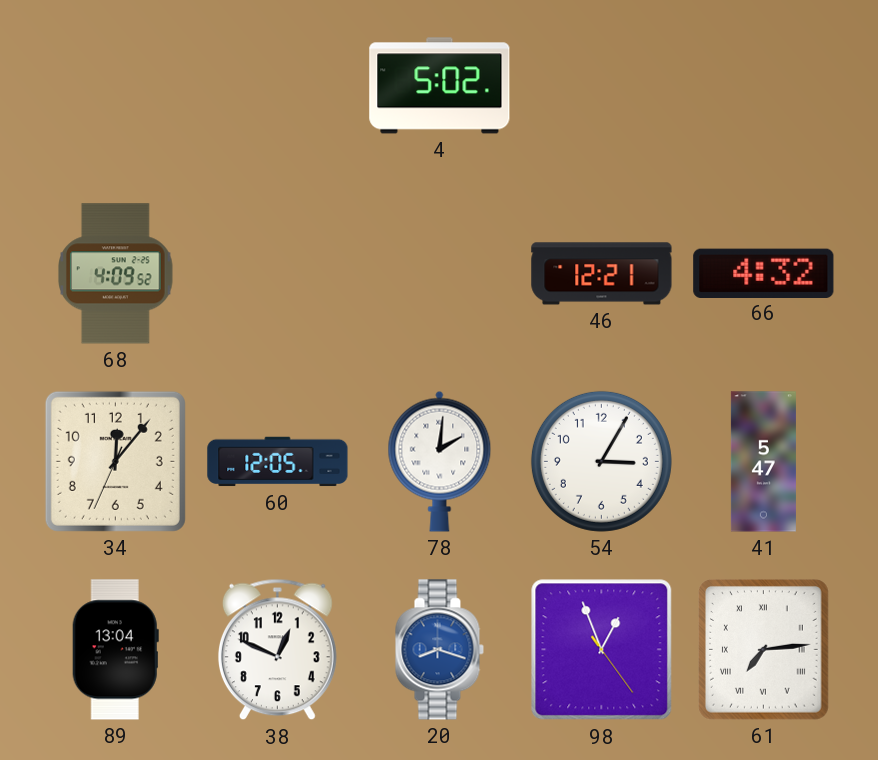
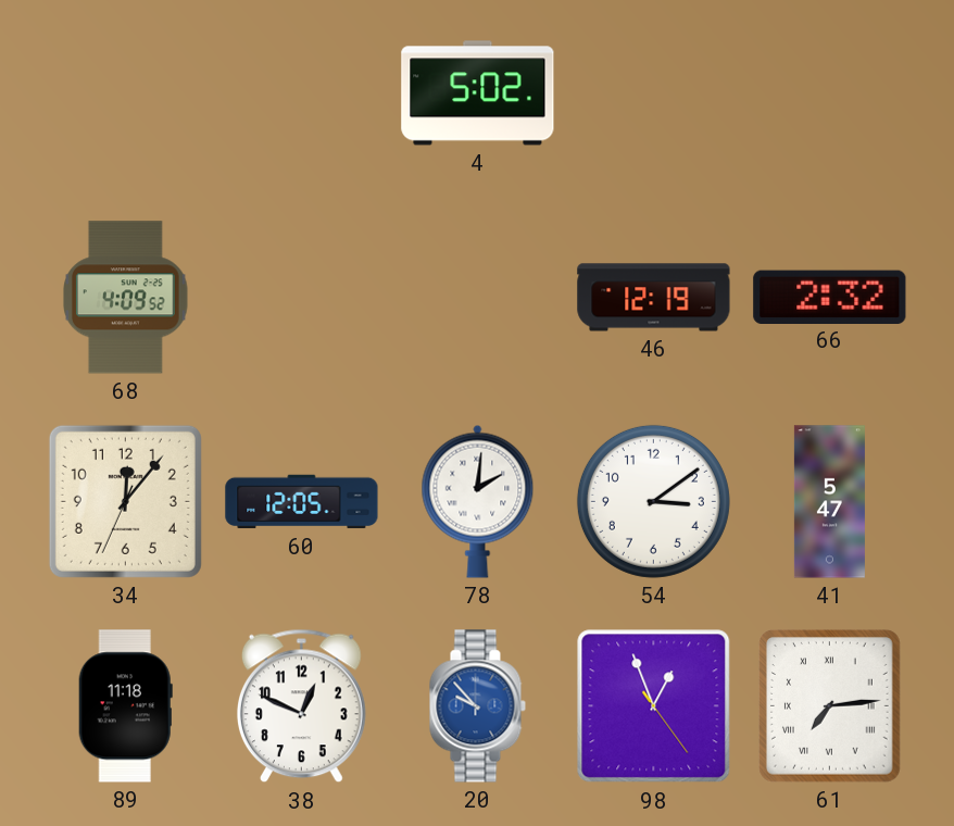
46: 12:21 -> 12:19
66: 4:32 -> 2:32
54: 3:05 -> 3:09
89: 13:04 -> 11:18
20: 8:18 -> 9:53
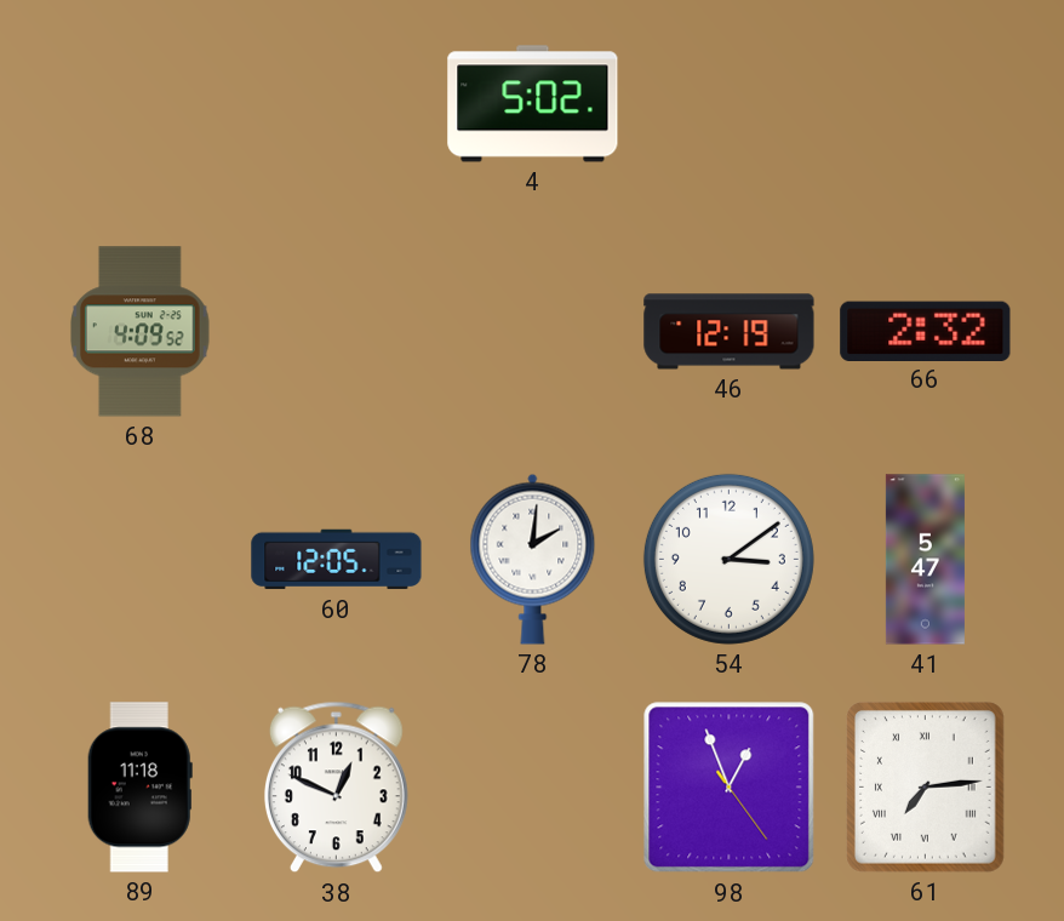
34: 12:06 -> none
20: 9:53 -> none
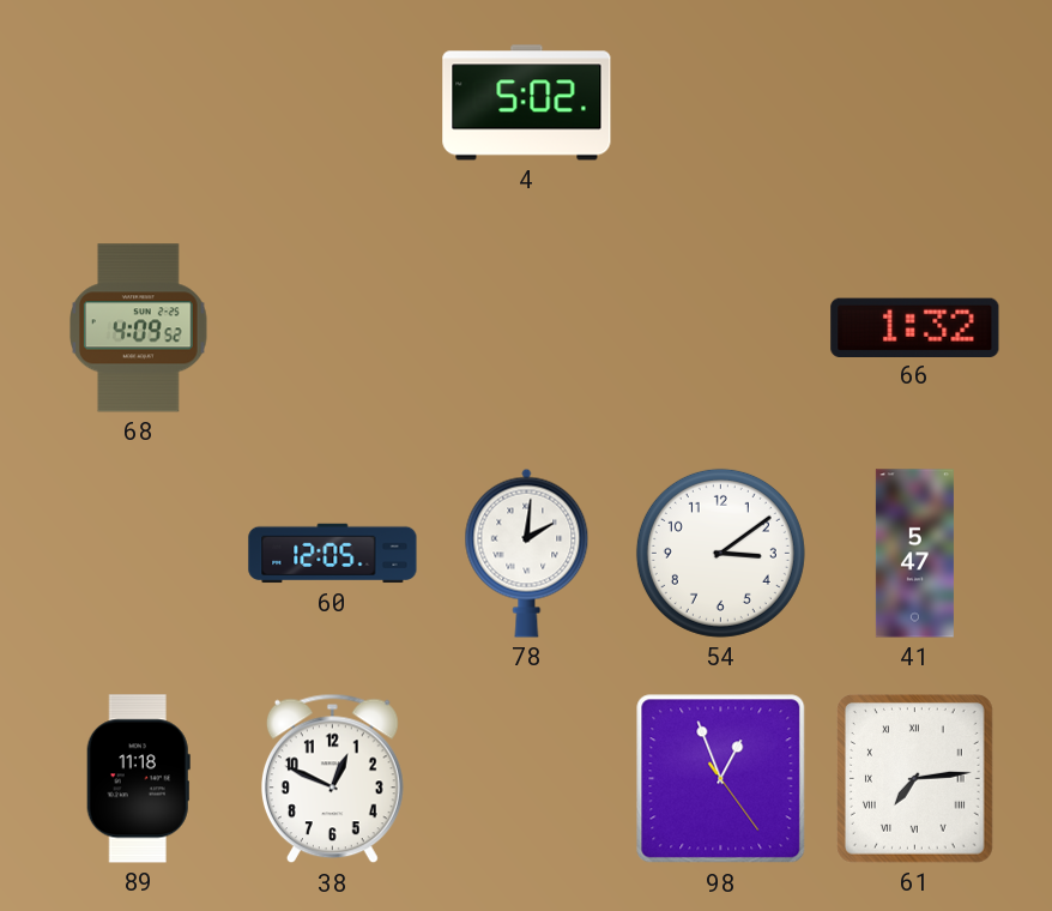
46: 12:19 -> none
66: 2:32 -> 1:32
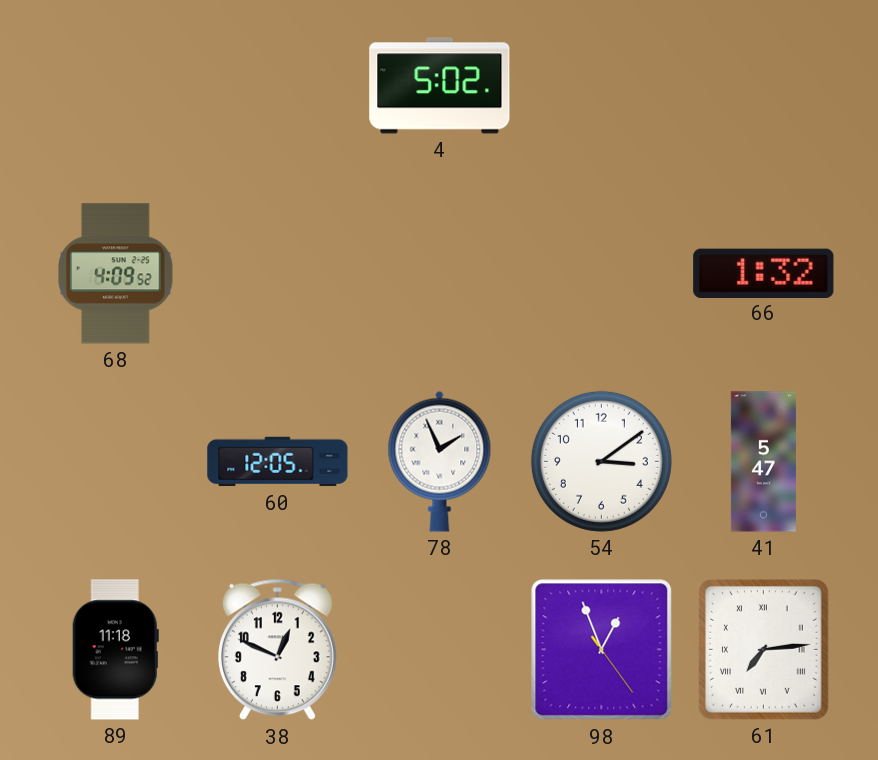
78: 2:01 -> 1:56
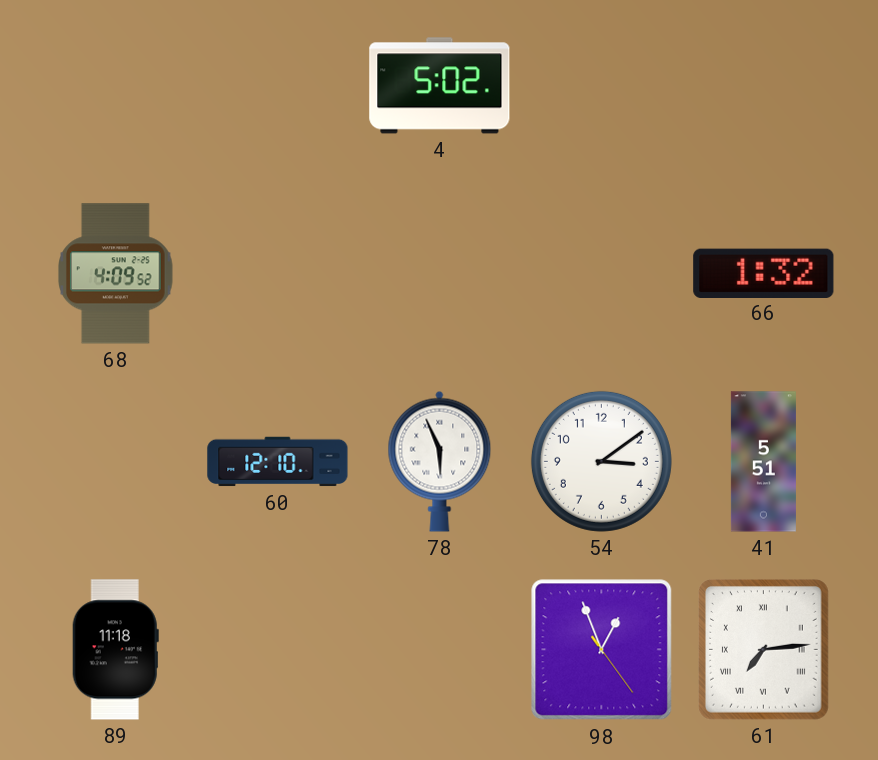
60: 12:05 -> 12:10
78: 1:56 -> 5:56
41: 5:47 -> 5:51
38: 12:49 -> none
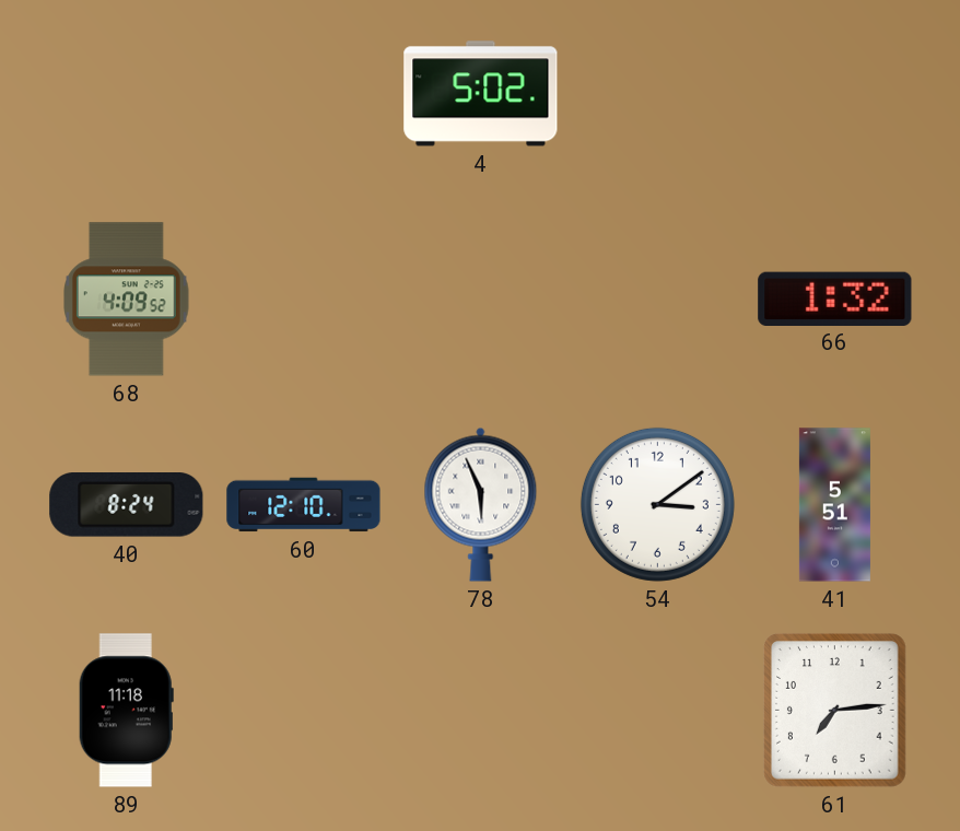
40: none -> 8:24
98: 12:56 -> none
61 numerals: Roman -> Arabic
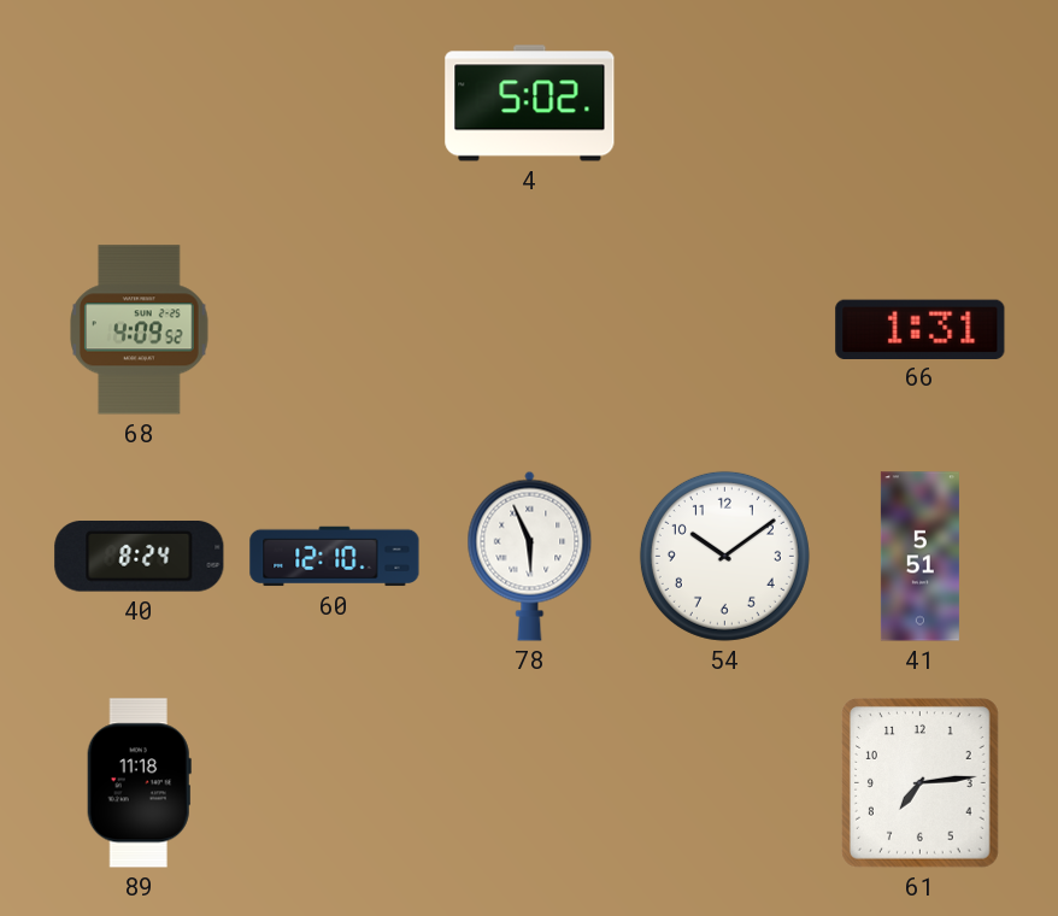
66: 1:32 -> 1:31
54: 3:09 -> 10:09
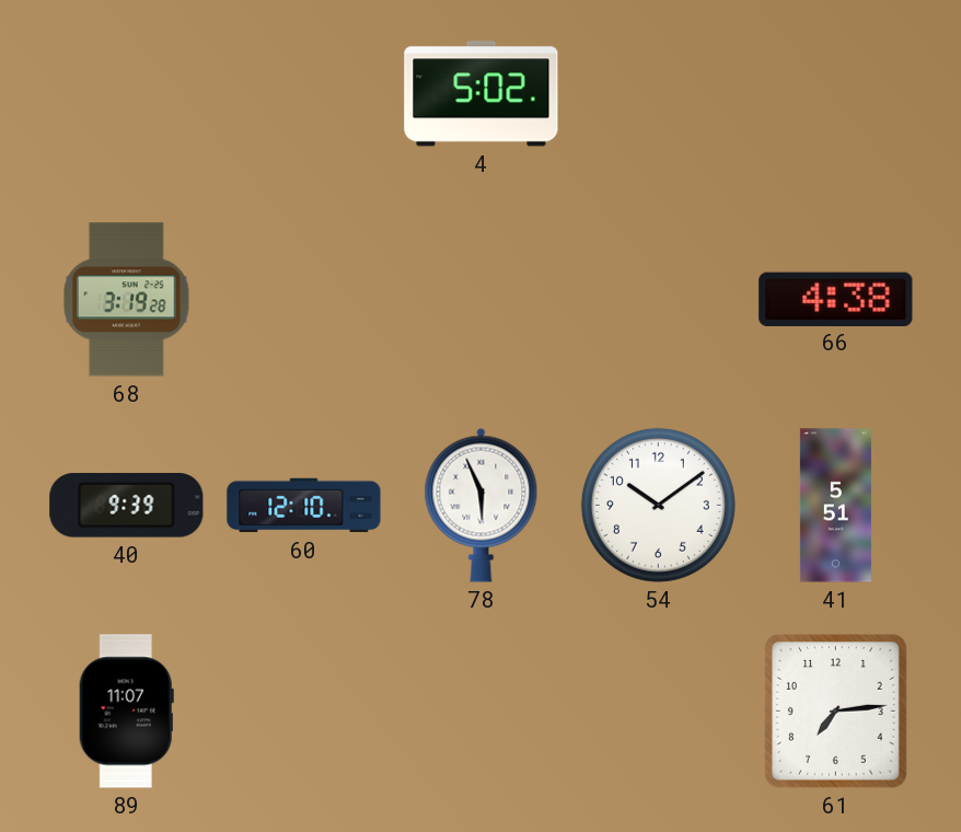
68: 4:09 -> 3:19
66: 1:31 -> 4:38
40: 8:24 -> 9:39
89: 11:18 -> 11:07
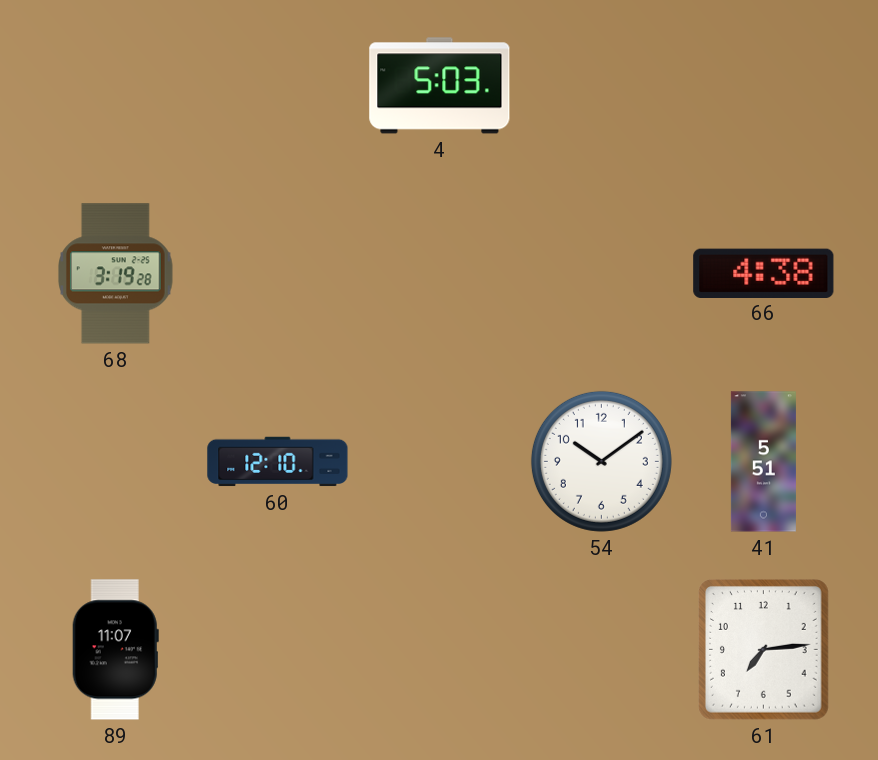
4: 5:02 -> 5:03
40: 9:39 -> none
78: 5:56 -> none
